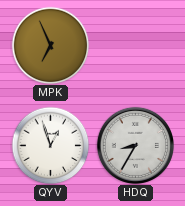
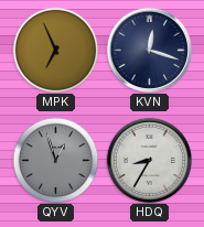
KVN: none -> 12:18
QYV dial: white -> grey
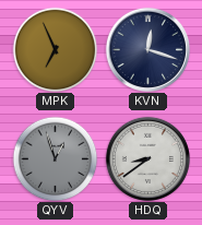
HDQ: 8:35 -> 8:39
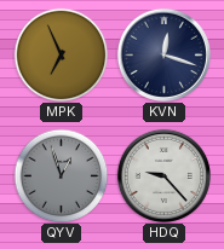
HDQ: 8:39 -> 9:23
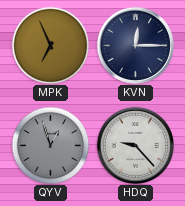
KVN: 12:18 -> 12:15
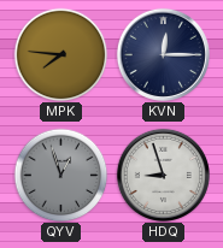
MPK: 6:56 -> 7:46
HDQ: 9:23 -> 8:57
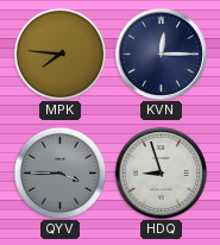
QYV: 12:57 -> 3:45
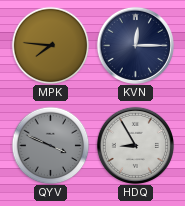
QYV: 3:45 -> 3:49
HDQ: 8:57 -> 8:55
